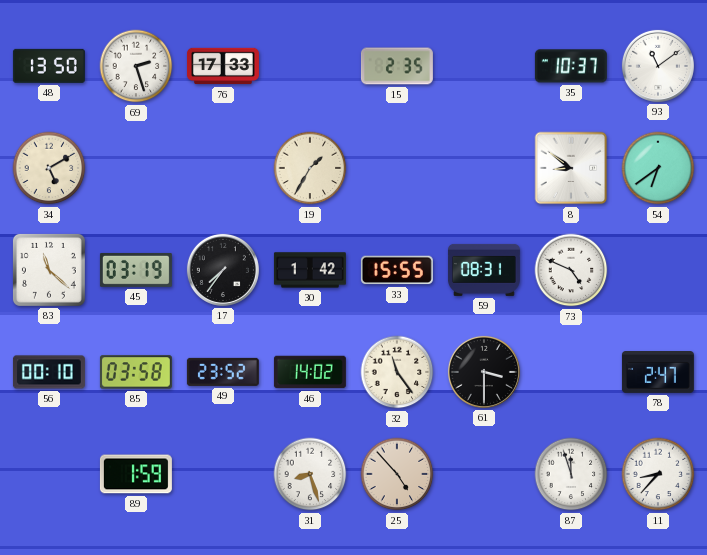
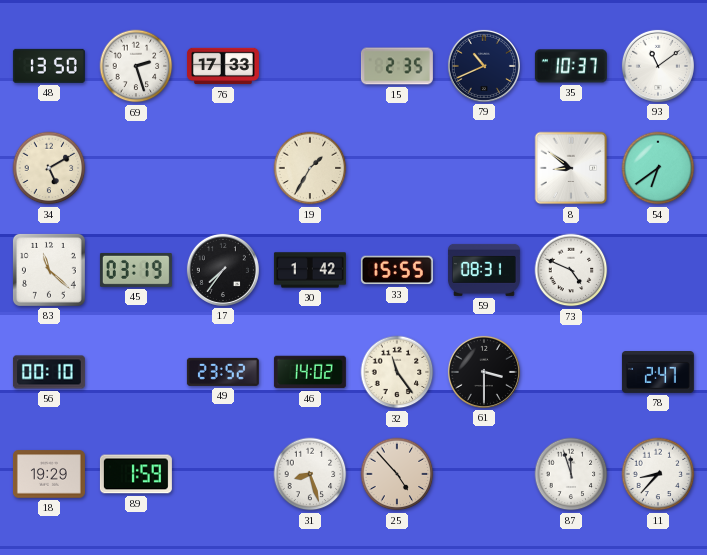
79: none -> 10:41
85: 03:58 -> none
18: none -> 19:29
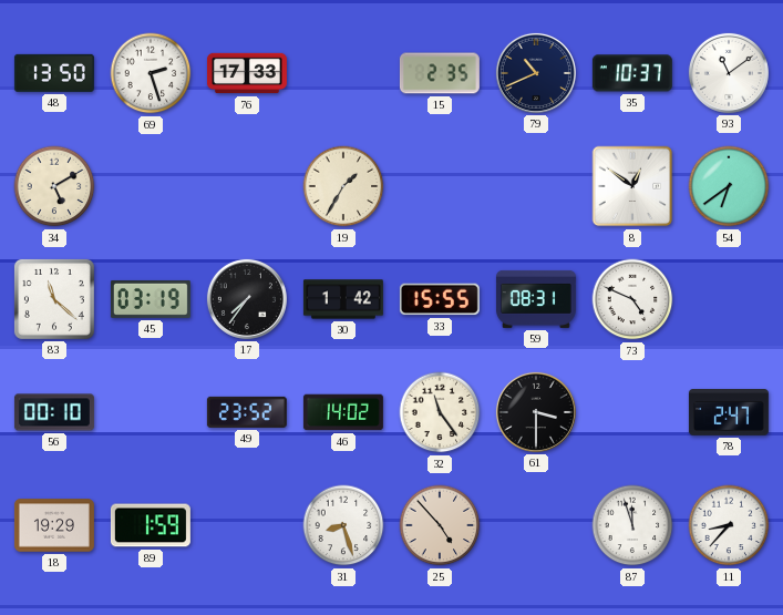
8: 8:51 -> 12:51
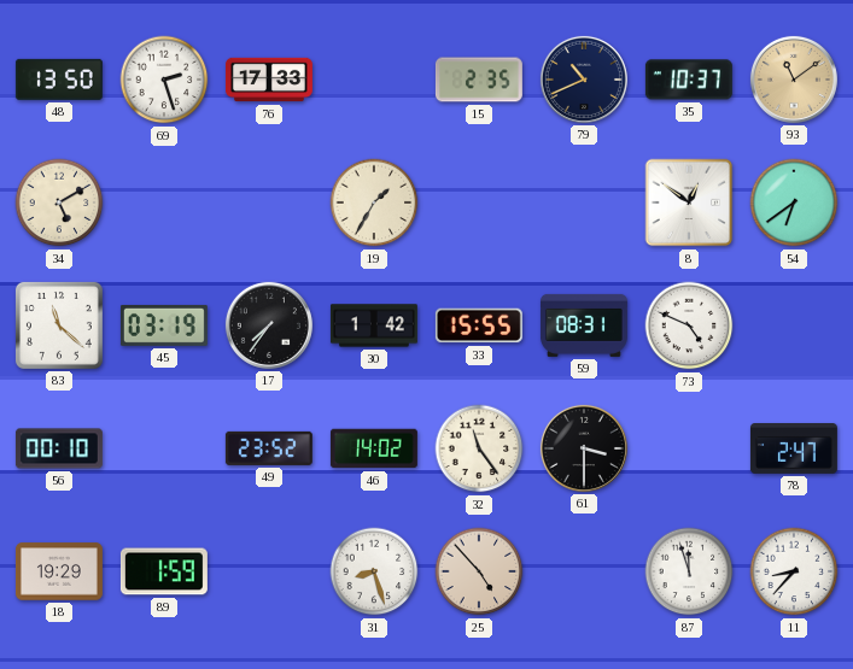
93 dial: white -> champagne
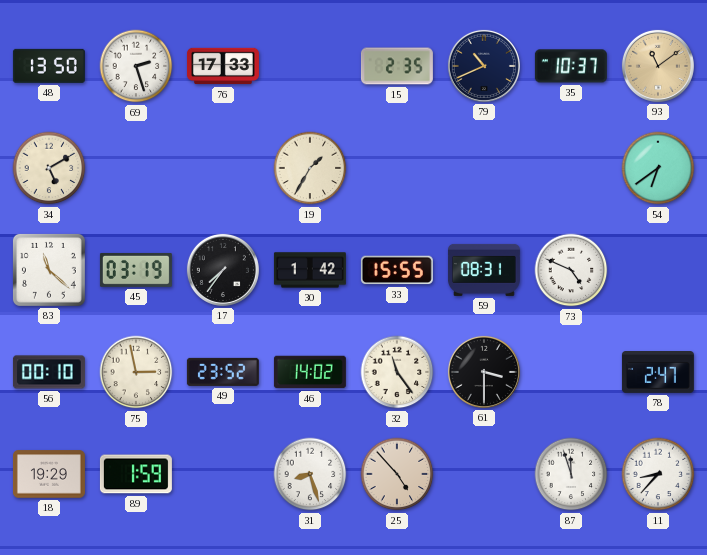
8: 12:51 -> none
75: none -> 2:58
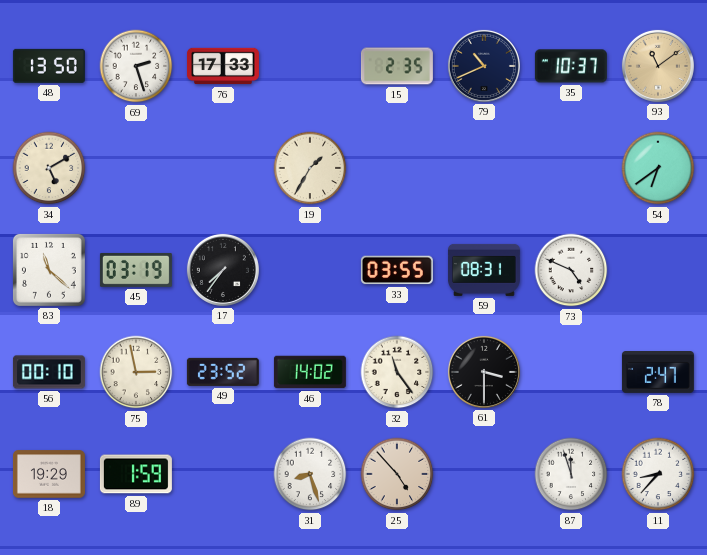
30: 1:42 -> none
33: 15:55 -> 03:55
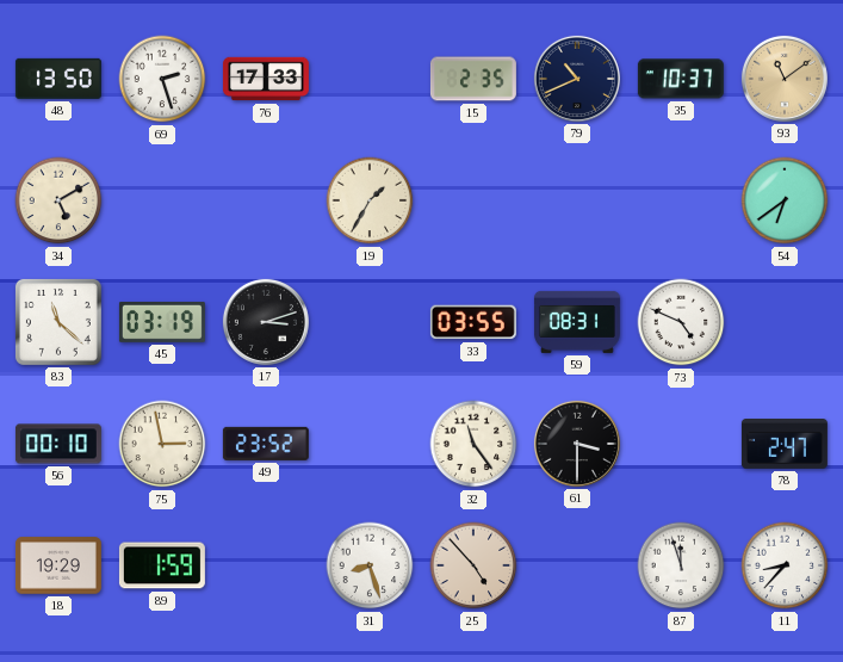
17: 7:36 -> 3:12
46: 14:02 -> none
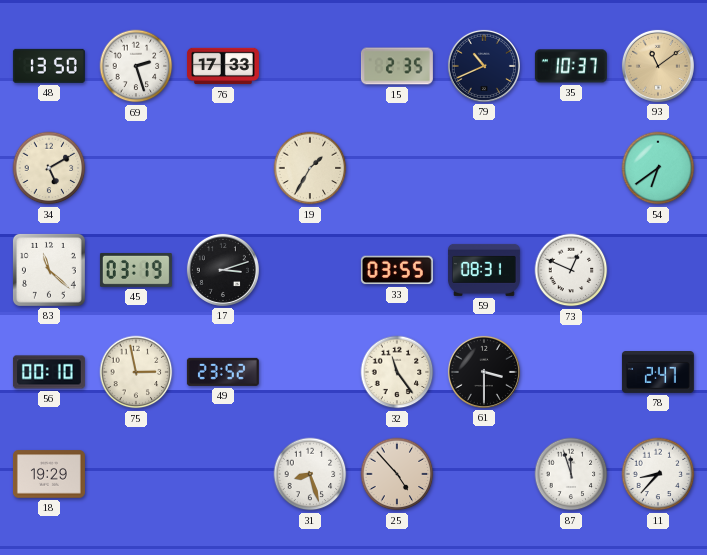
73: 4:49 -> 12:49
89: 1:59 -> none
